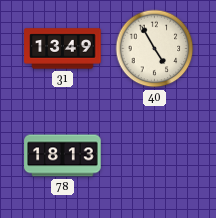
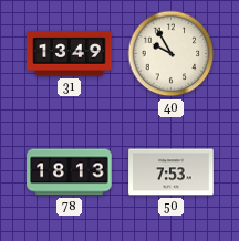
40: 4:55 -> 9:55
50: none -> 7:53
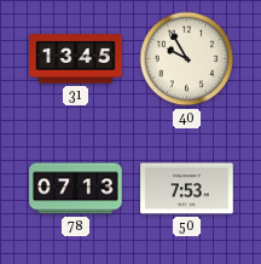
31: 13:49 -> 13:45
78: 18:13 -> 07:13
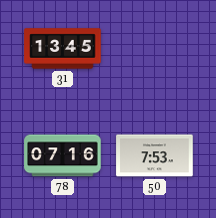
40: 9:55 -> none
78: 07:13 -> 07:16
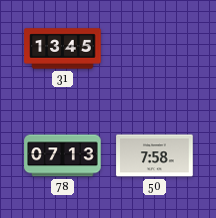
78: 07:16 -> 07:13
50: 7:53 -> 7:58
